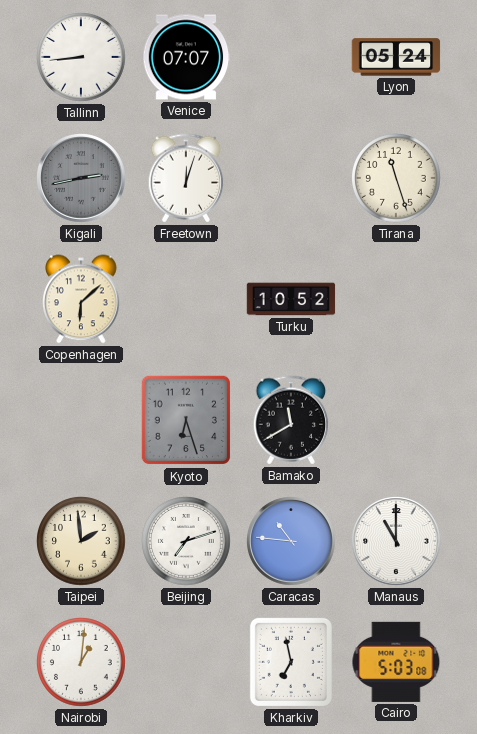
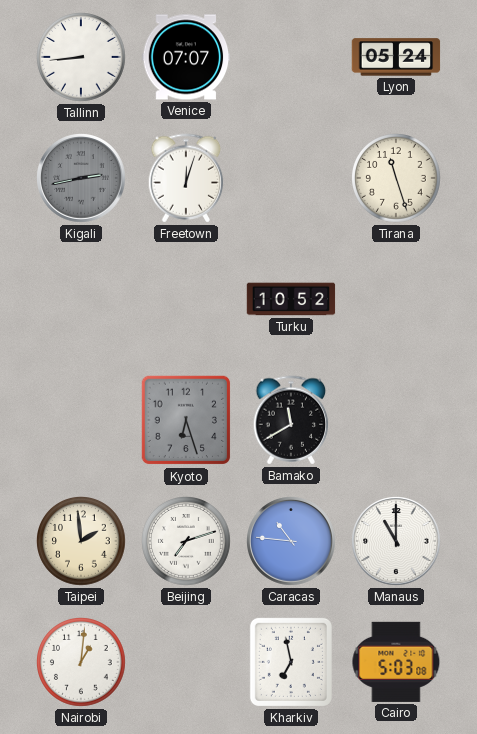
Copenhagen: 6:08 -> none
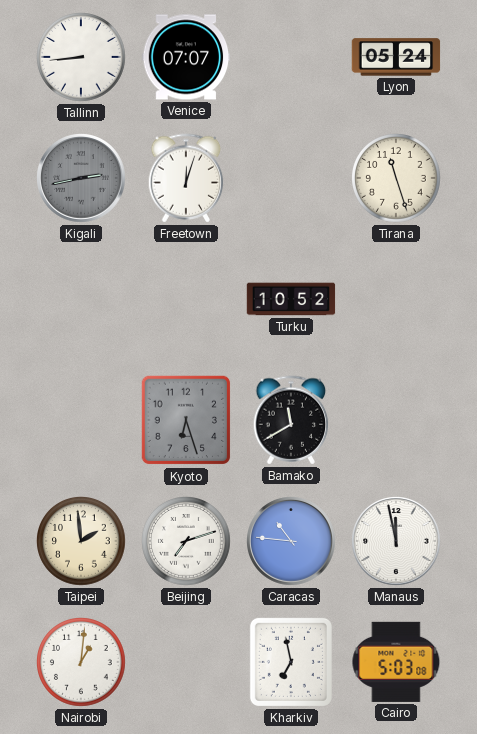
Manaus: 11:00 -> 11:58
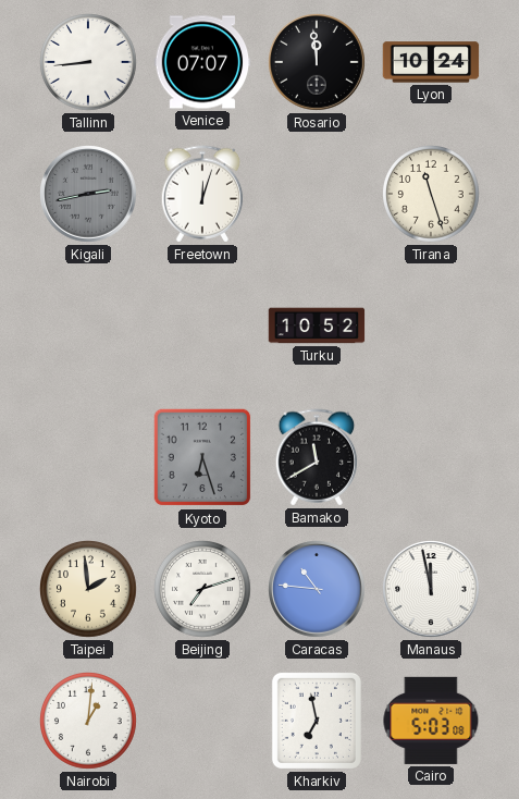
Rosario: none -> 11:59
Lyon: 05:24 -> 10:24
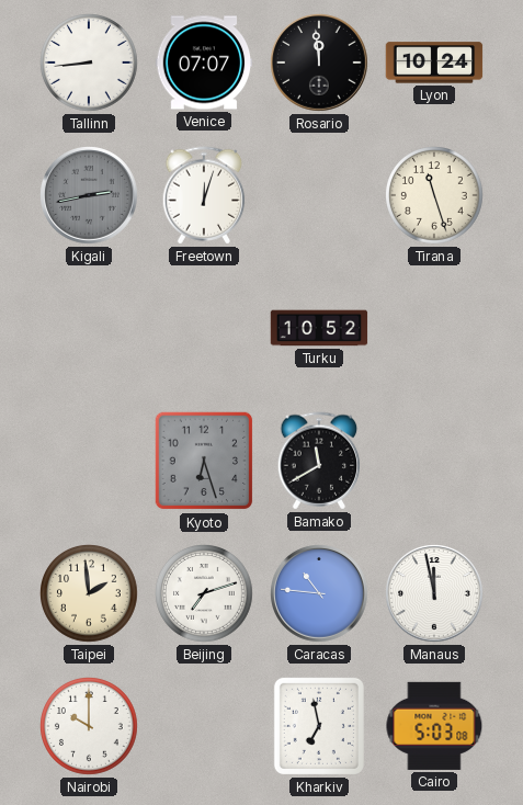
Nairobi: 1:01 -> 10:00
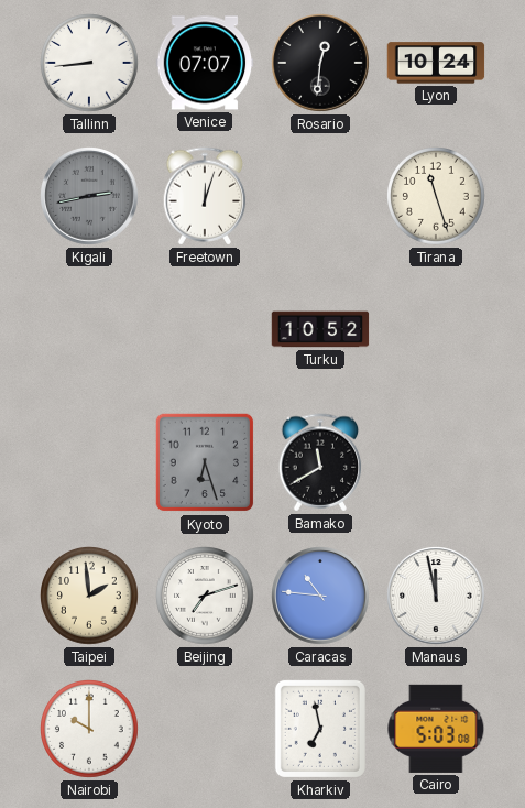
Rosario: 11:59 -> 12:31
